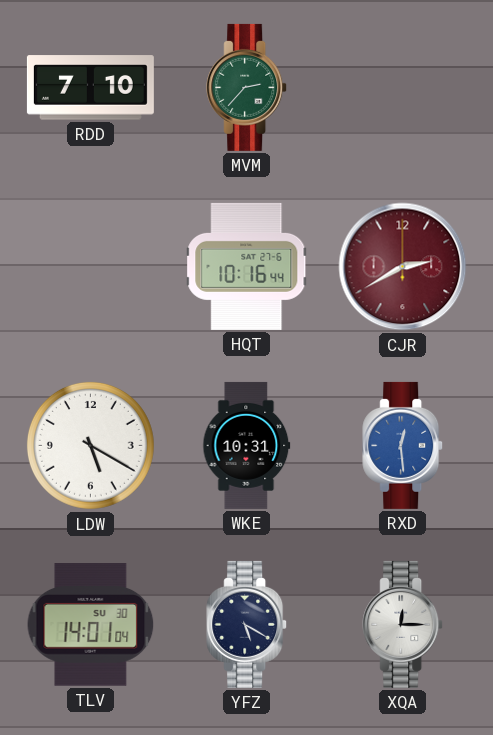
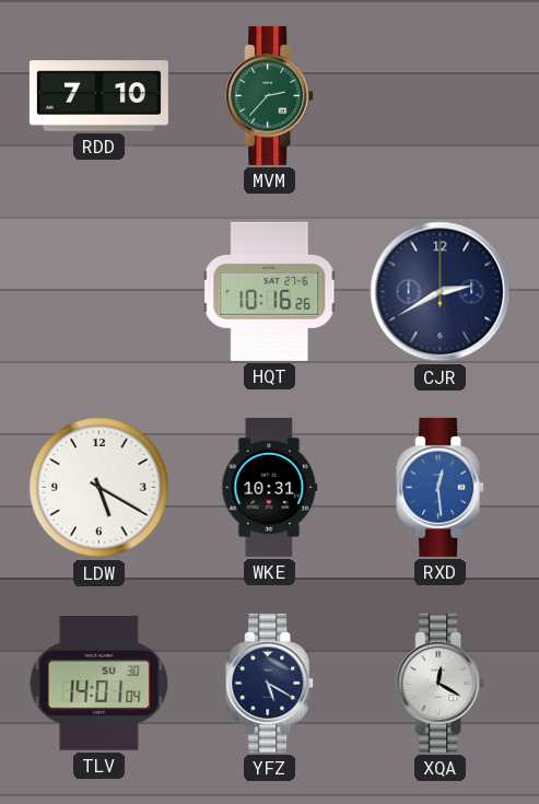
HQT: 10:16:44 -> 10:16:26
CJR dial: burgundy -> navy
XQA: 12:15 -> 12:20
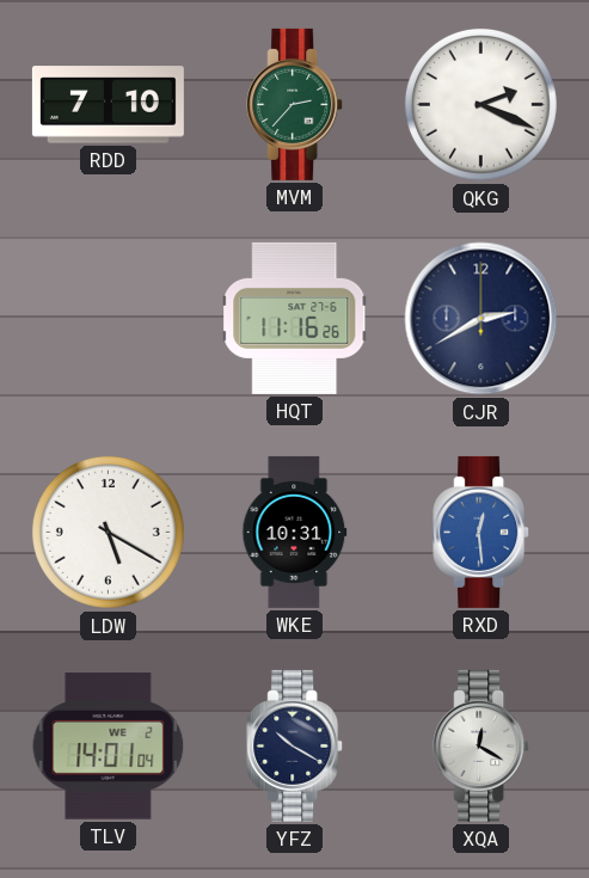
QKG: none -> 2:19
HQT: 10:16 -> 11:16
TLV date: SU 30 -> WE 2
YFZ: 5:20 -> 10:20
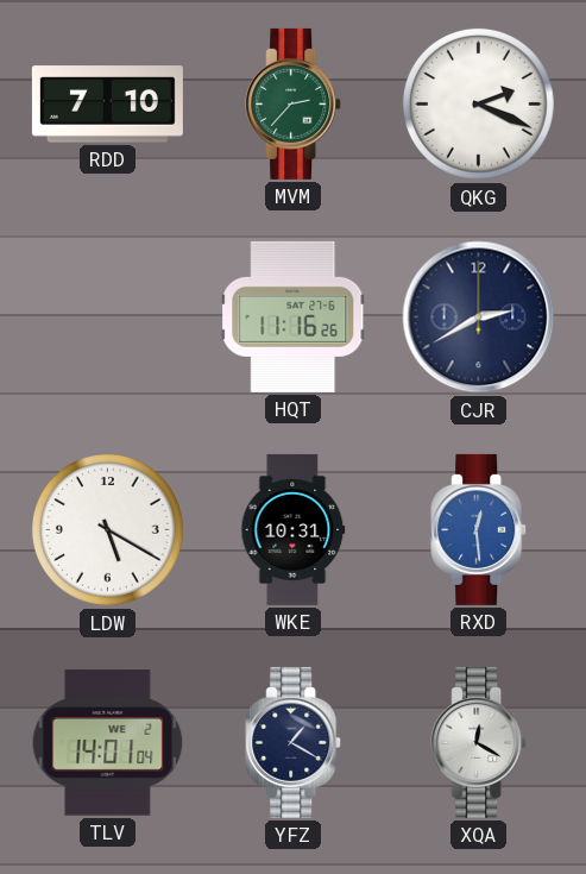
YFZ: 10:20 -> 1:20
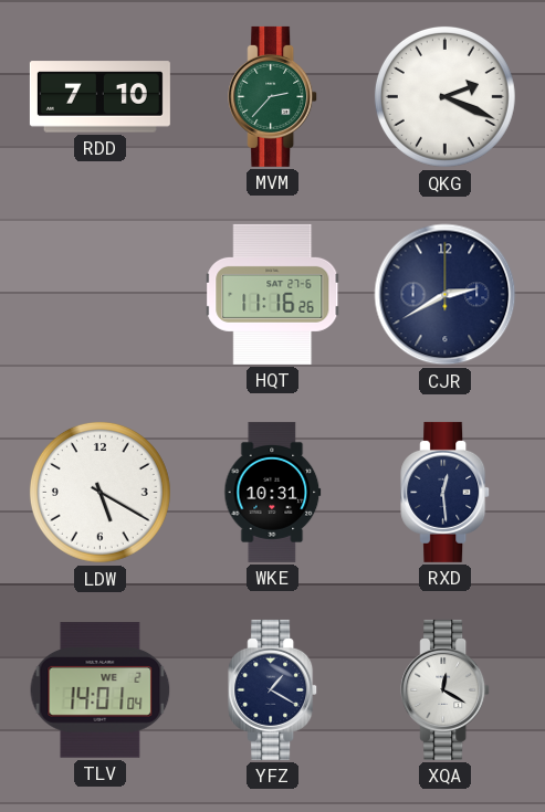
RXD dial: blue -> navy
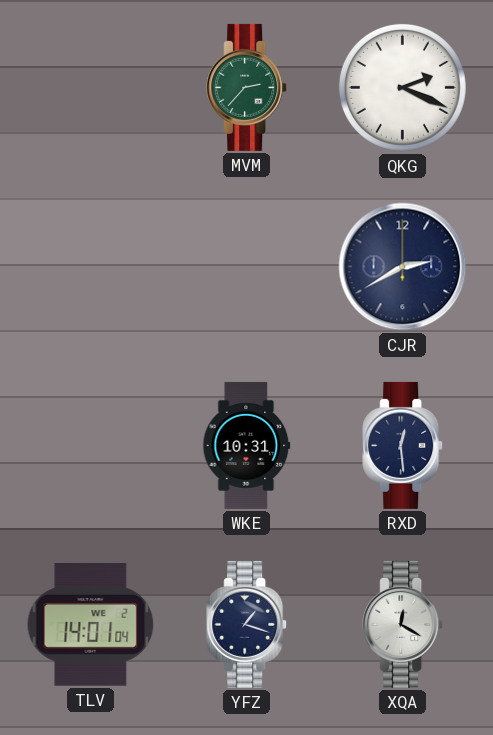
RDD: 7:10 -> none
HQT: 11:16 -> none
LDW: 5:20 -> none
YFZ: 1:20 -> 1:18
